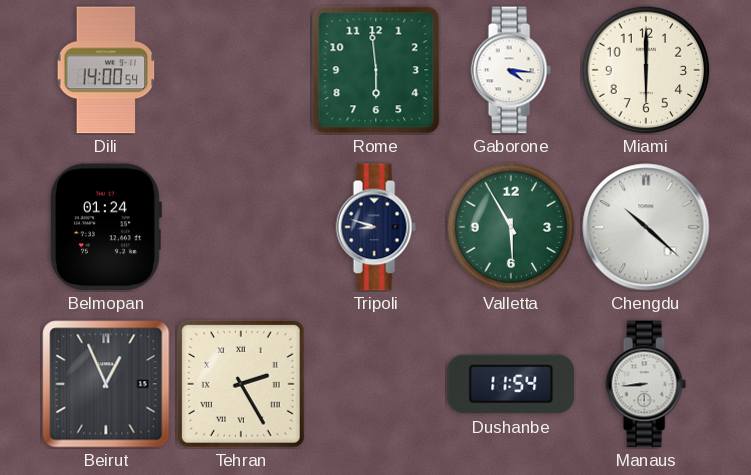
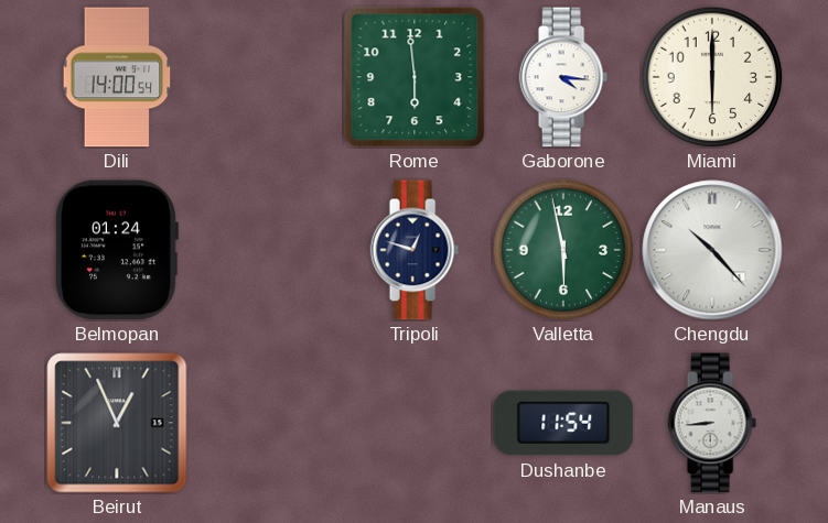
Tripoli: 8:48 -> 12:48
Valletta: 5:55 -> 5:58
Chengdu: 10:22 -> 10:23
Tehran: 2:25 -> none
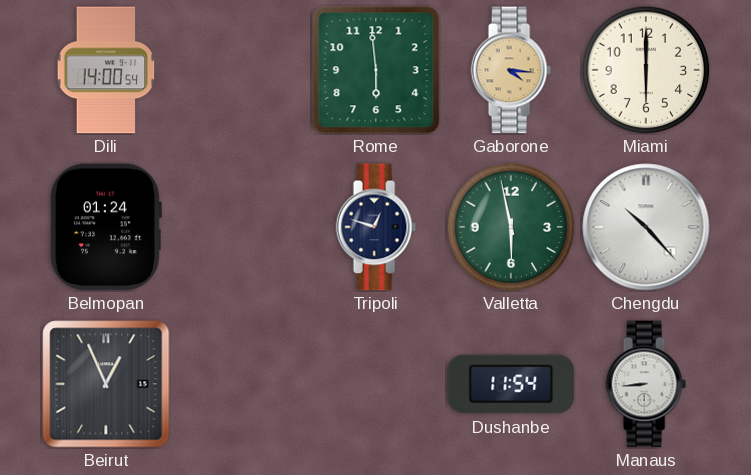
Gaborone dial: white -> champagne
